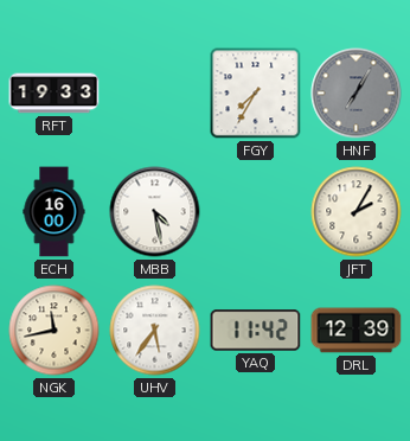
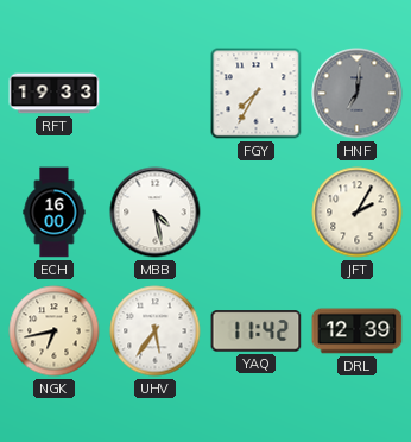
HNF: 7:05 -> 7:01
NGK: 11:43 -> 6:43
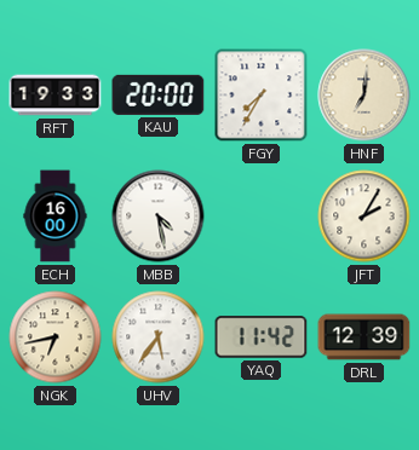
KAU: none -> 20:00
HNF dial: grey -> cream
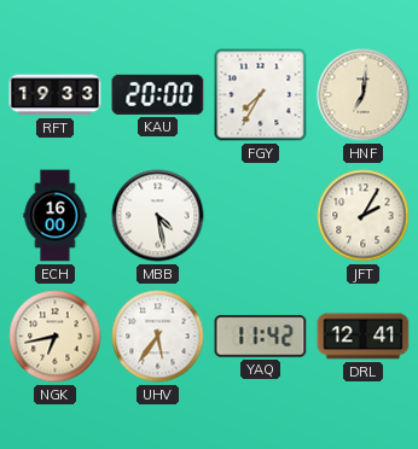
DRL: 12:39 -> 12:41
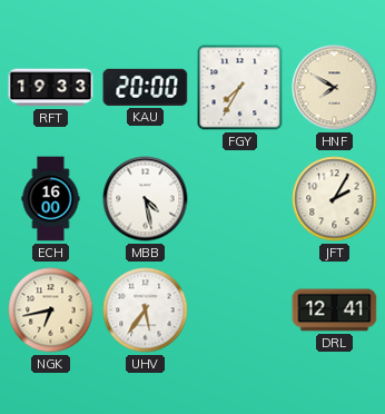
HNF: 7:01 -> 7:50
YAQ: 11:42 -> none
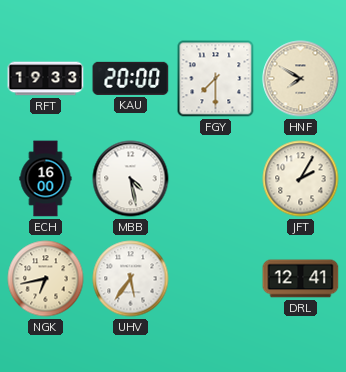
FGY: 7:35 -> 7:30
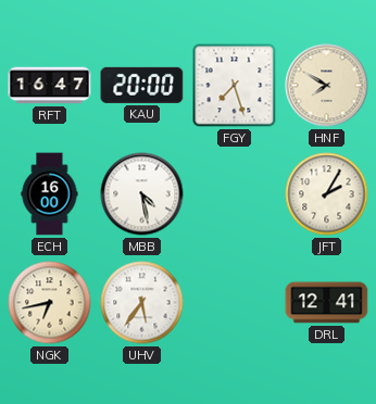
RFT: 19:33 -> 16:47
FGY: 7:30 -> 7:27
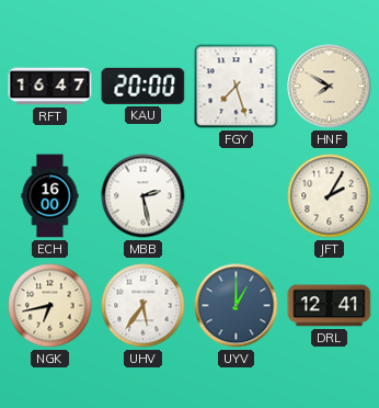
MBB: 4:28 -> 2:28
UYV: none -> 1:00
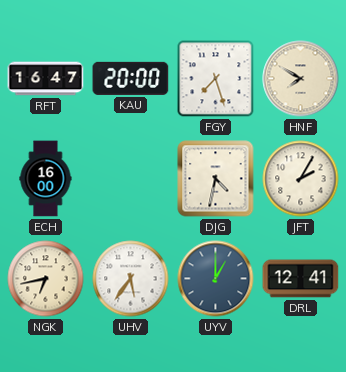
MBB: 2:28 -> none
DJG: none -> 4:32
